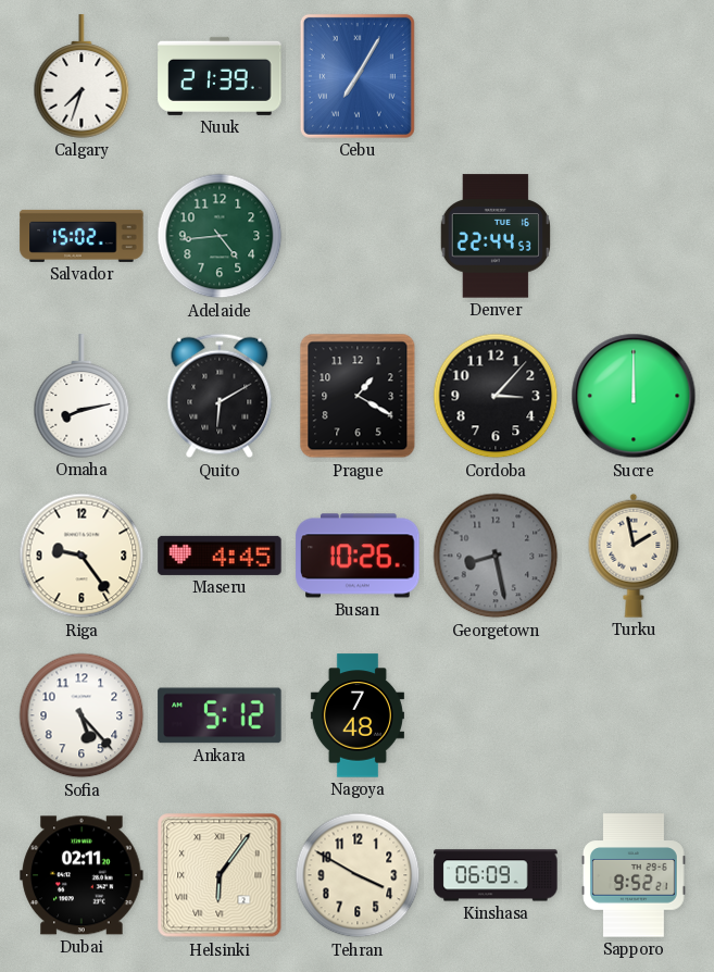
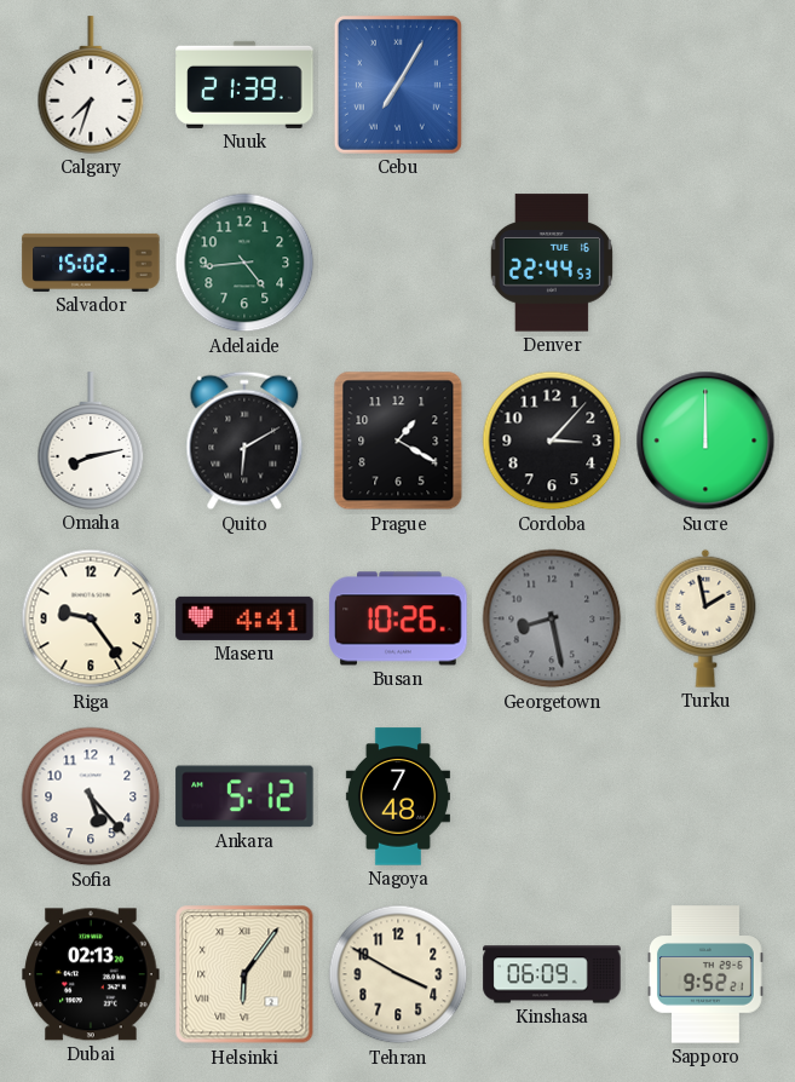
Maseru: 4:45 -> 4:41
Dubai: 02:11 -> 02:13
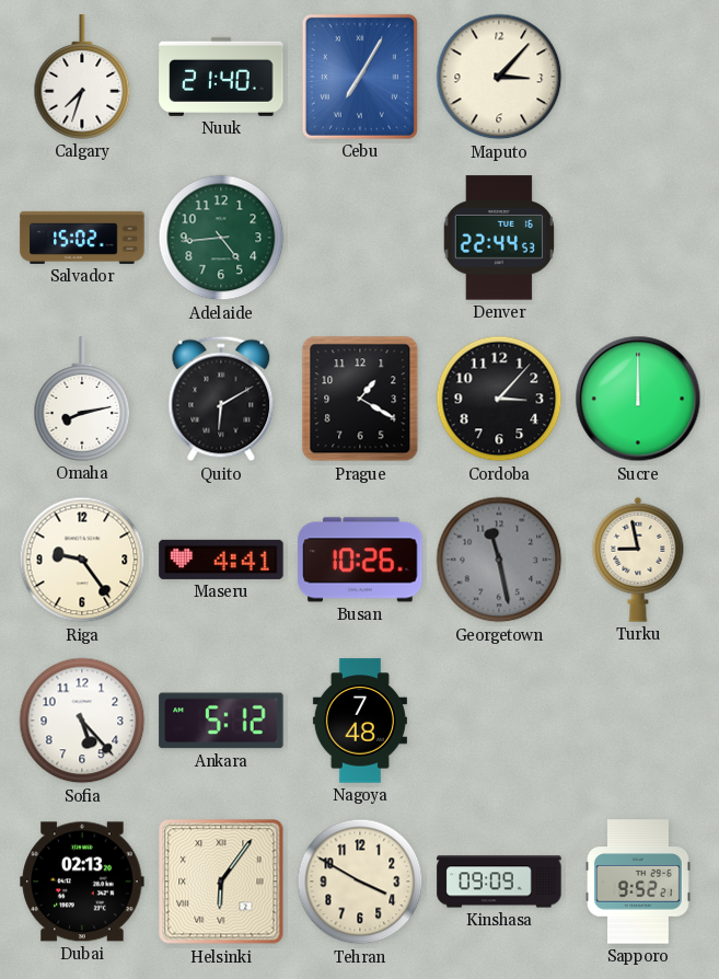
Nuuk: 21:39 -> 21:40
Maputo: none -> 3:07
Georgetown: 8:28 -> 11:28
Turku: 1:58 -> 8:58
Kinshasa: 06:09 -> 09:09
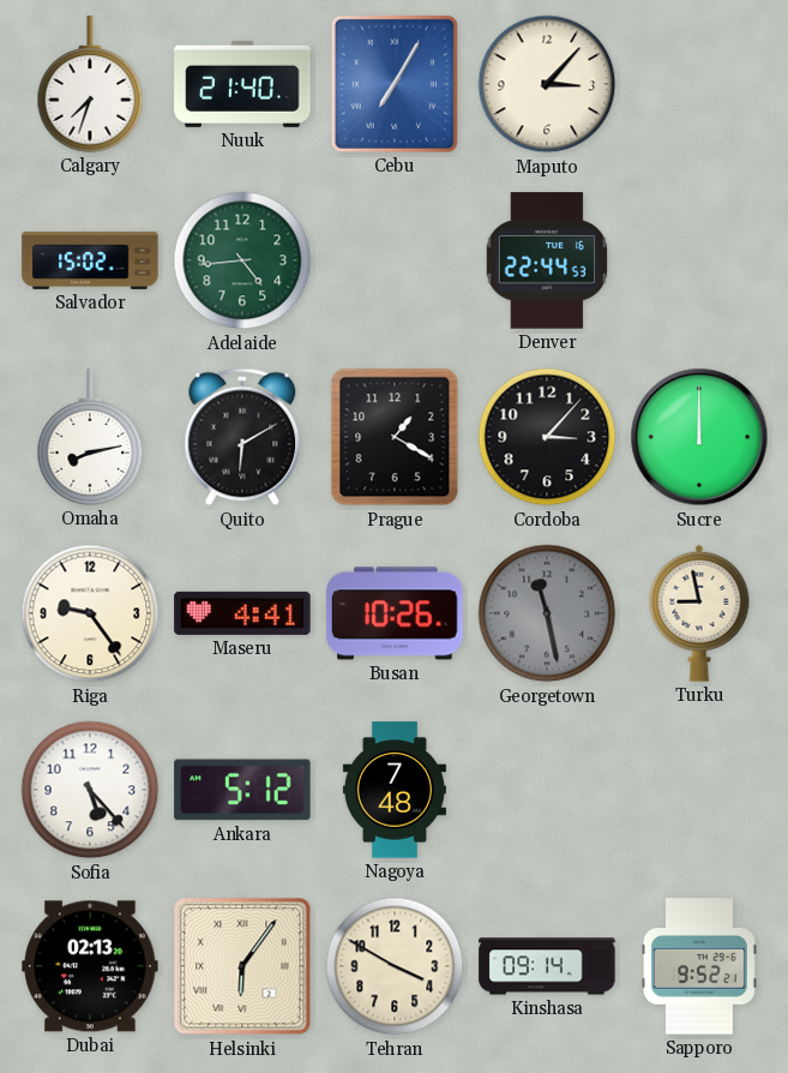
Kinshasa: 09:09 -> 09:14
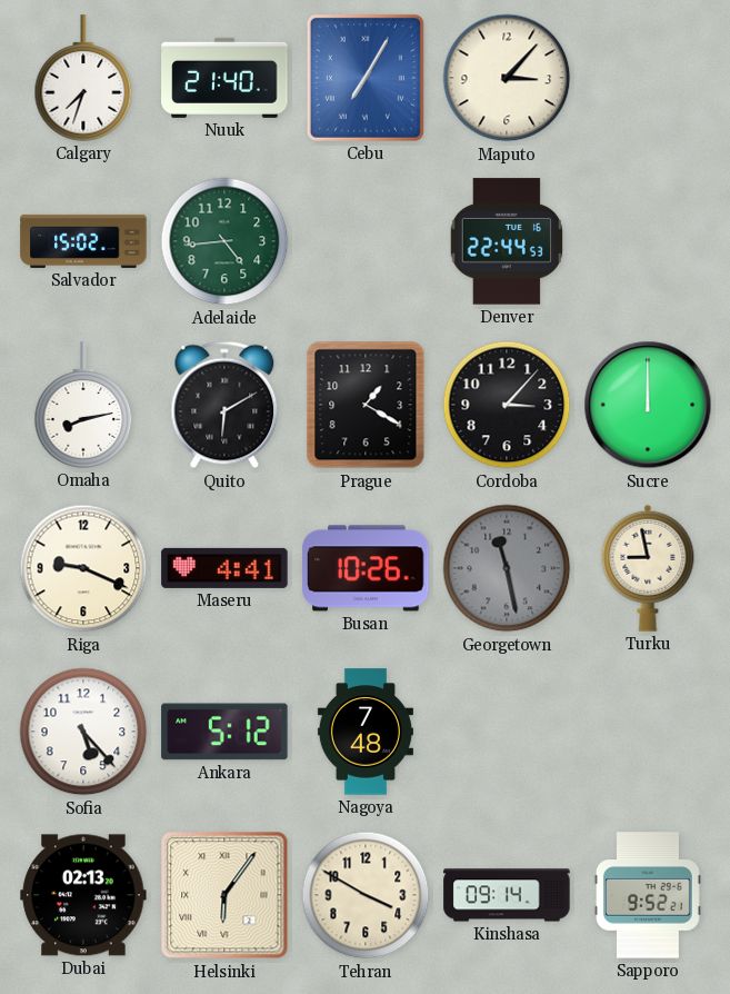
Riga: 9:24 -> 9:19
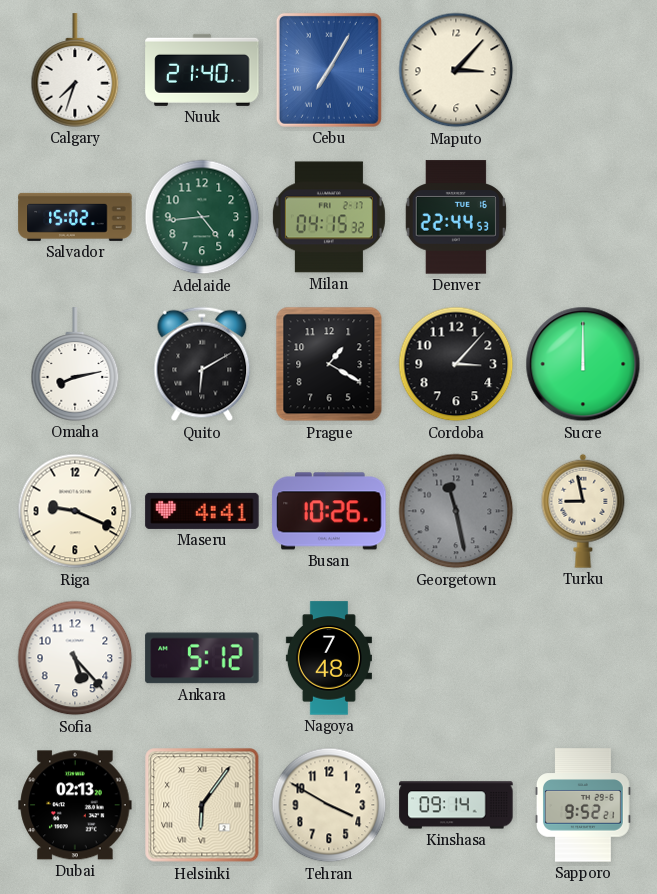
Milan: none -> 04:15
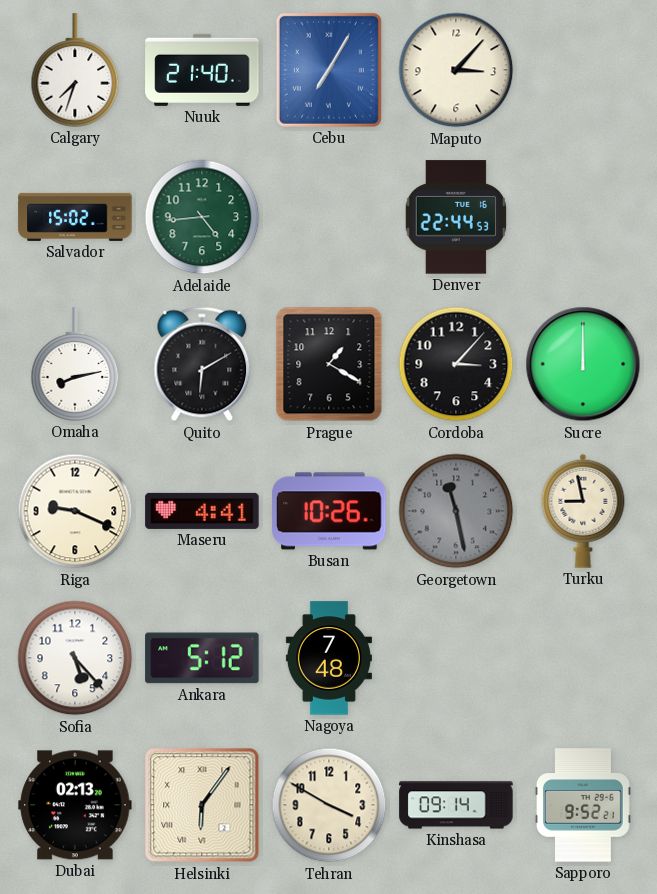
Milan: 04:15 -> none
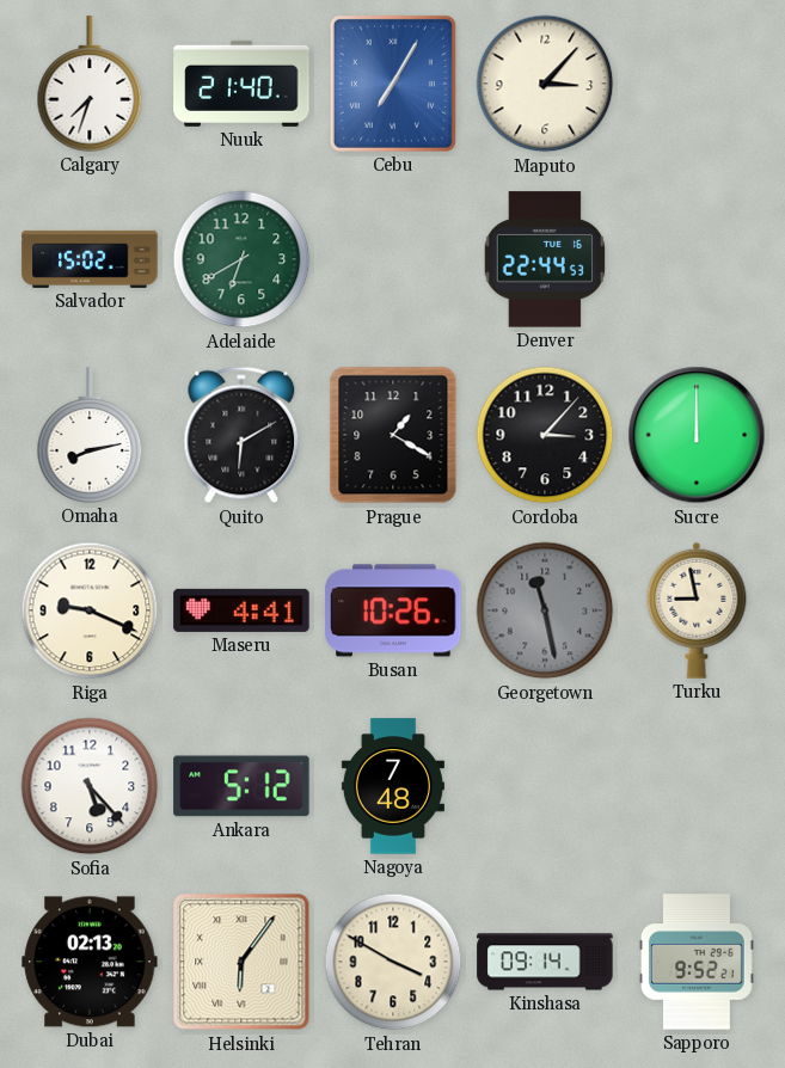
Adelaide: 4:44 -> 6:40
